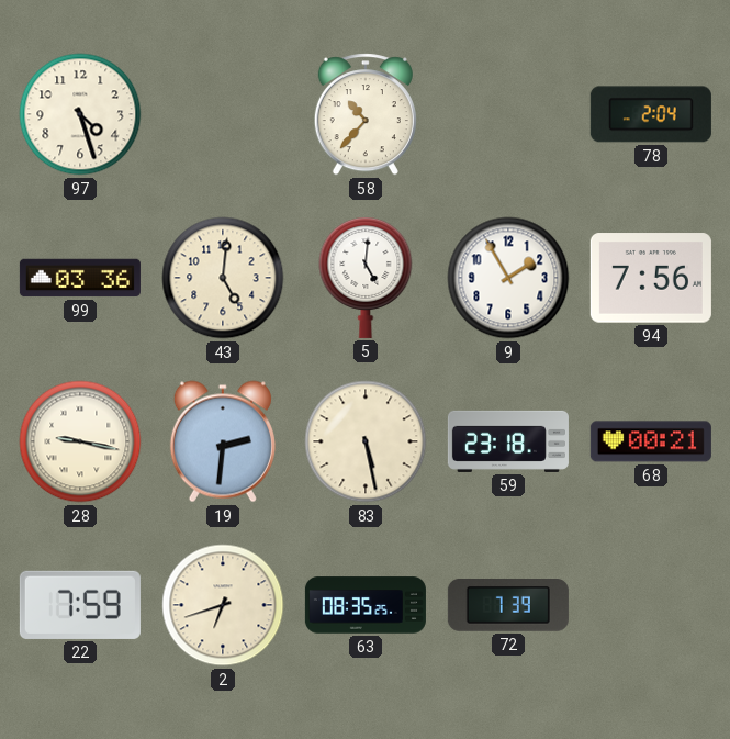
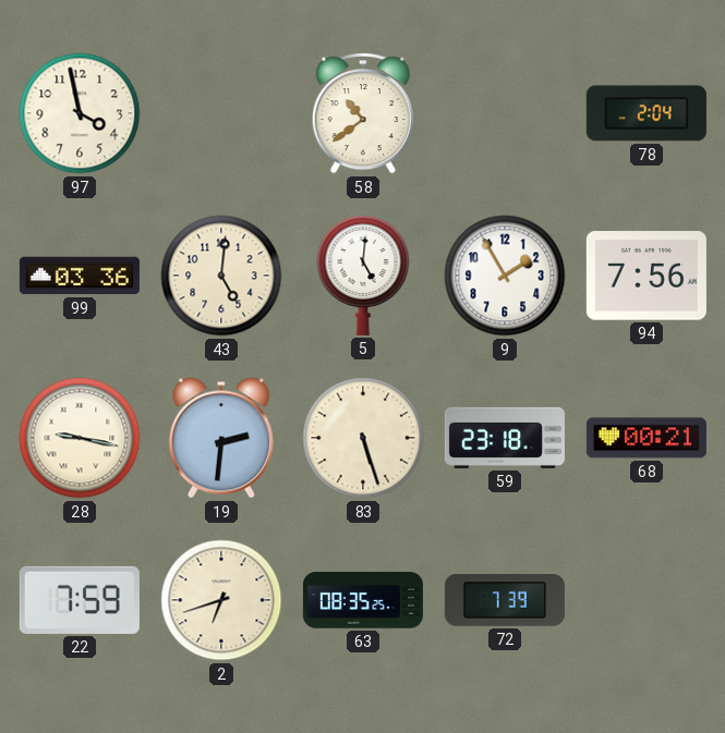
97: 4:27 -> 3:58
58: 10:37 -> 10:39
83: 5:28 -> 5:27
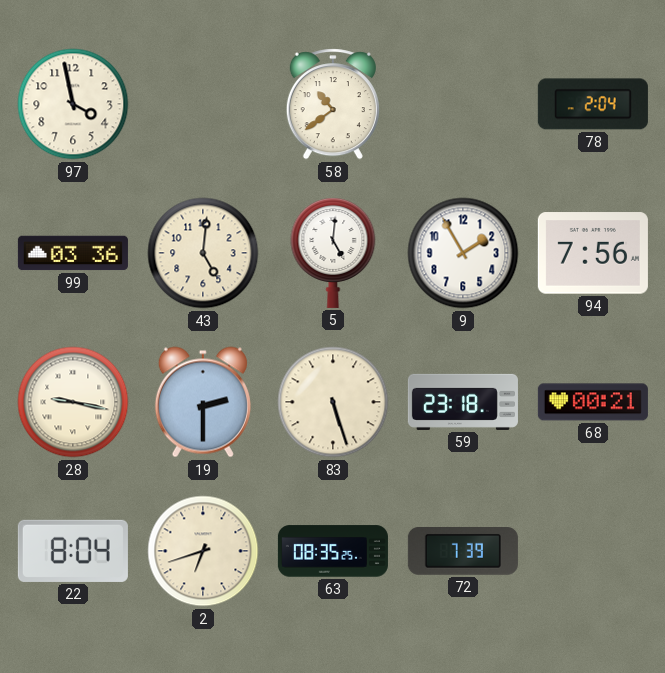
19: 2:31 -> 2:30
22: 7:59 -> 8:04
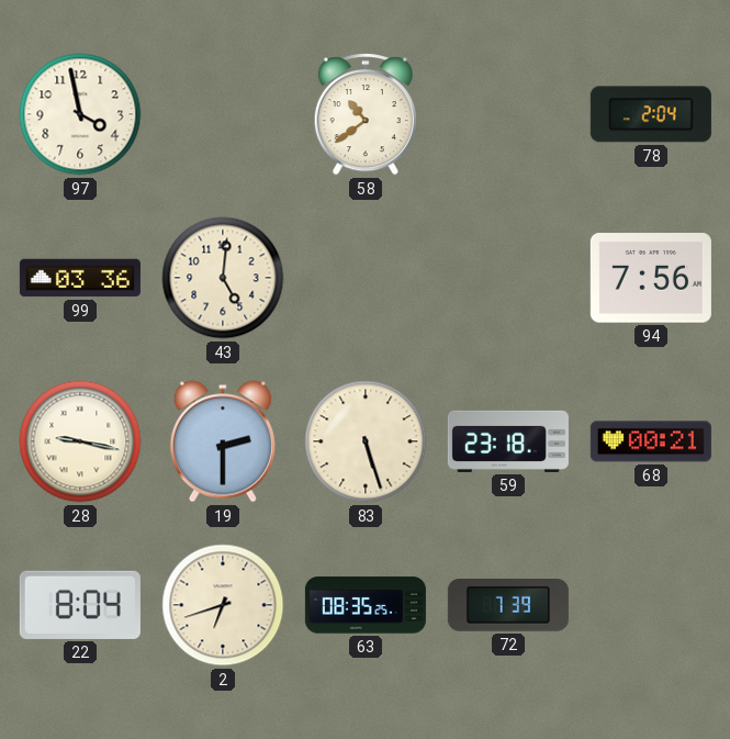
5: 5:01 -> none
9: 1:55 -> none
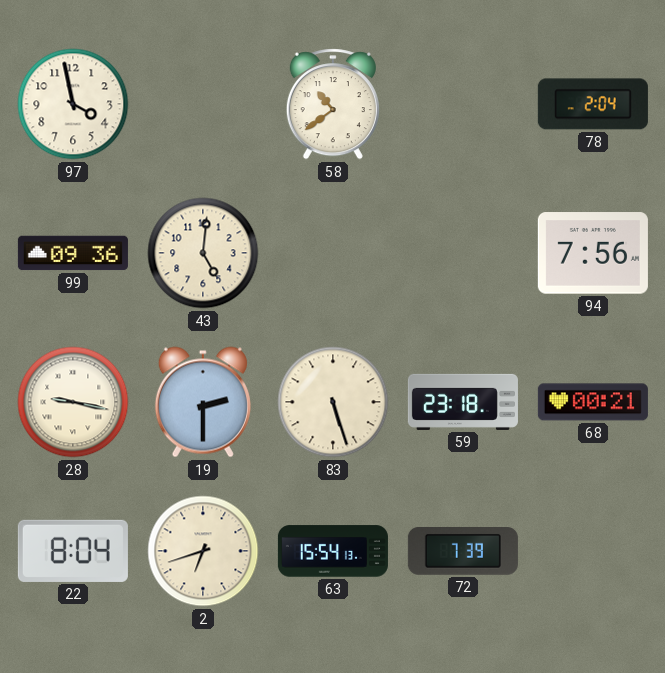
99: 03:36 -> 09:36
63: 08:35 -> 15:54
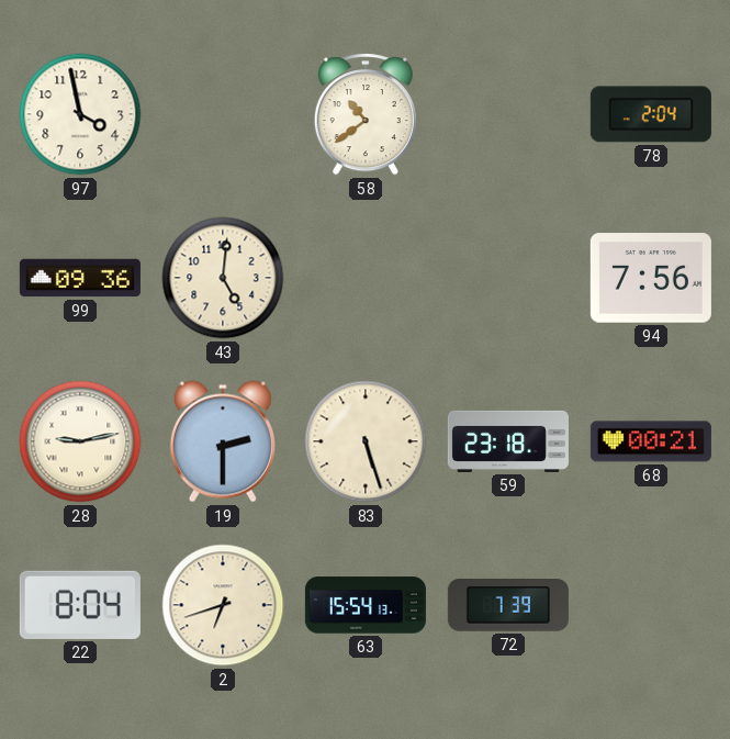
28: 9:17 -> 9:13
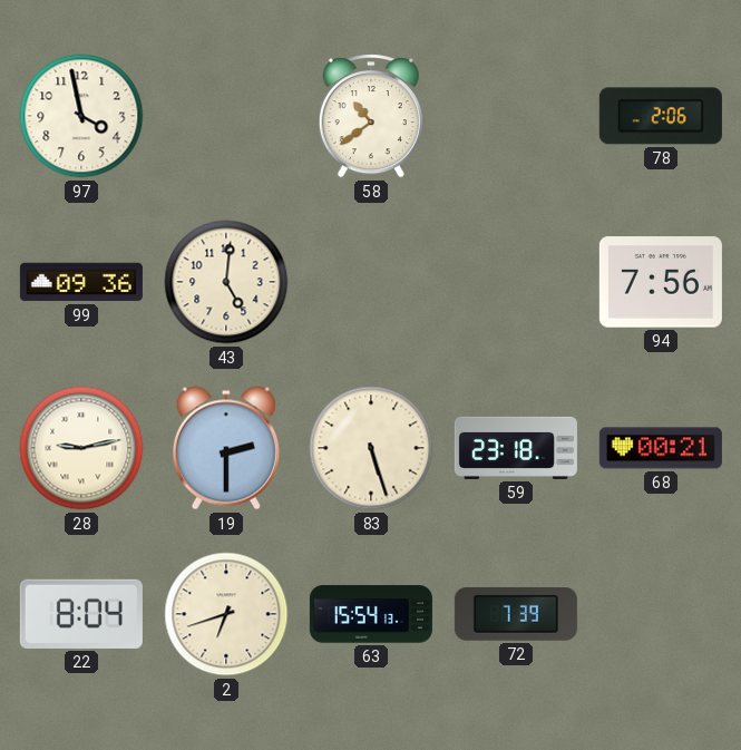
78: 2:04 -> 2:06
